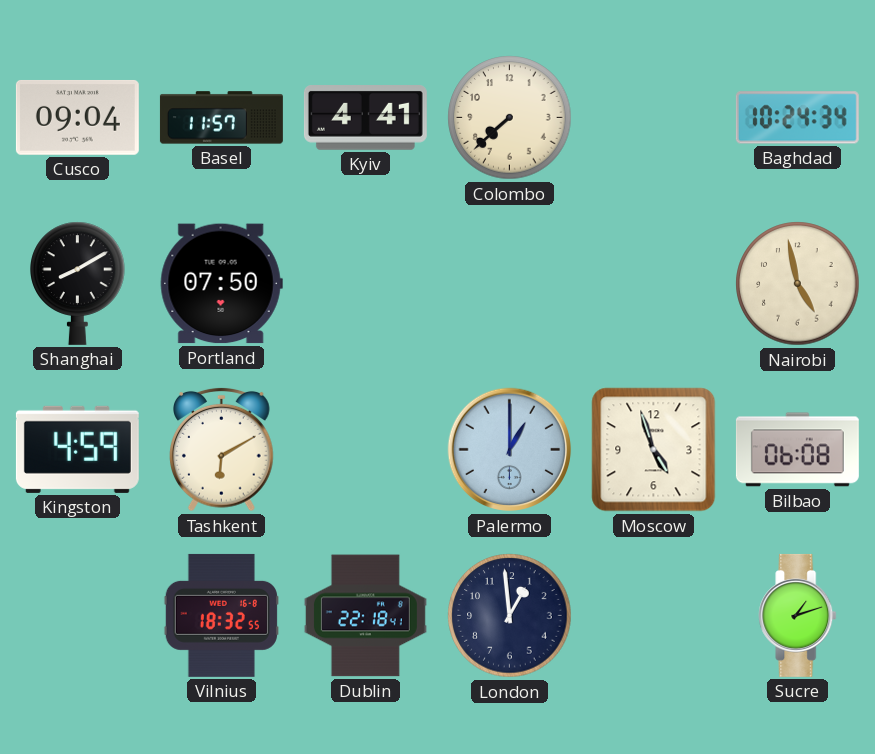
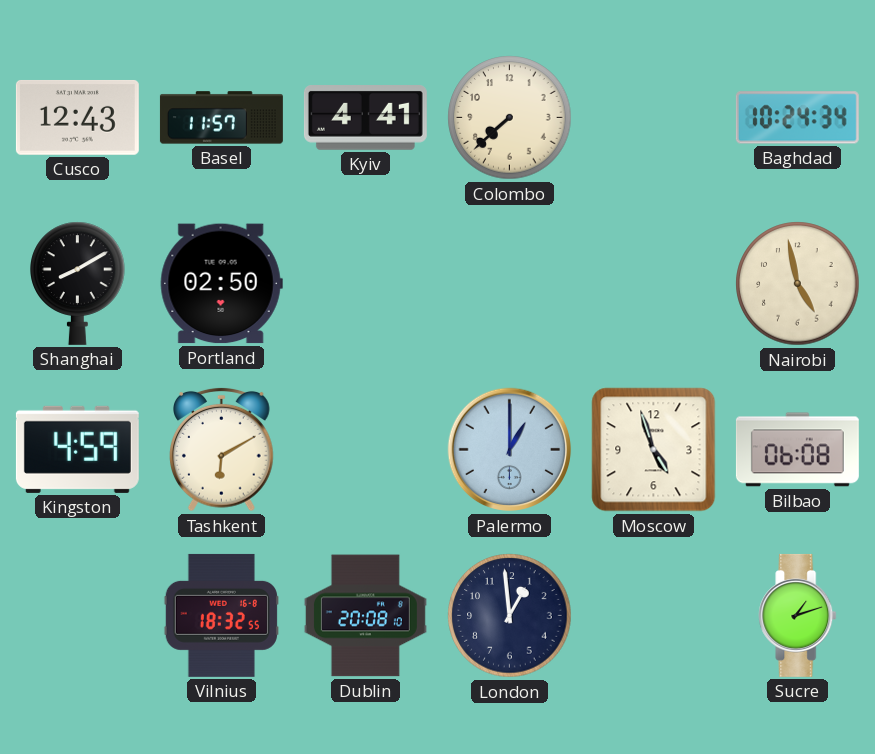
Cusco: 09:04 -> 12:43
Portland: 07:50 -> 02:50
Dublin: 22:18 -> 20:08
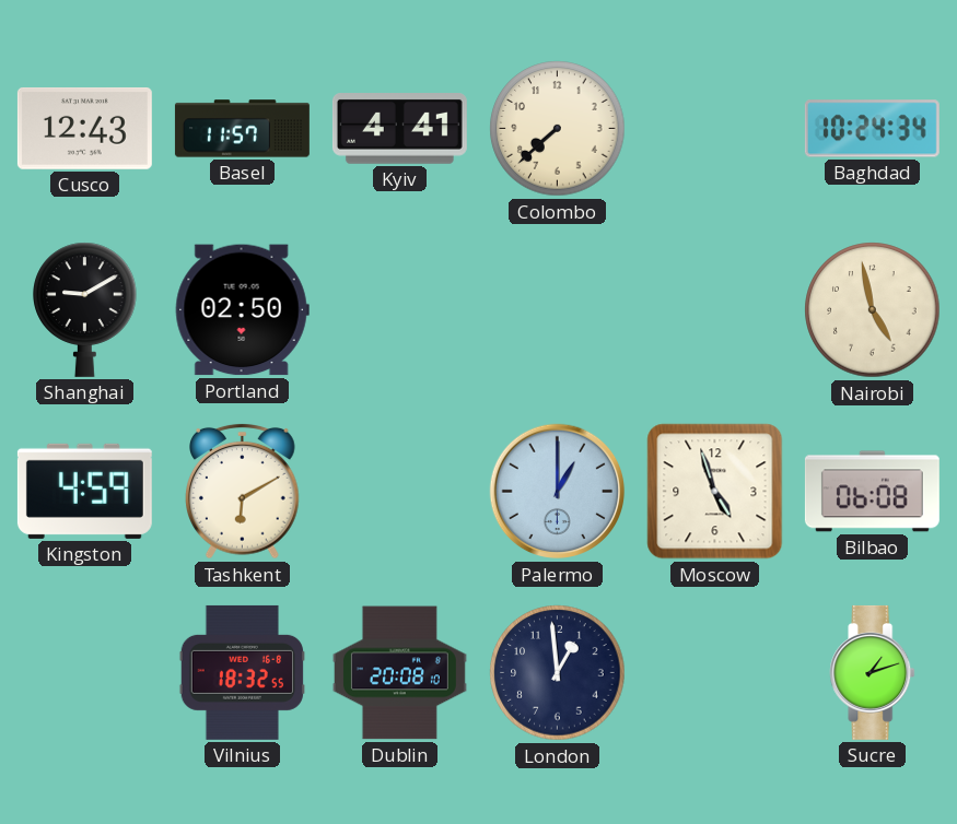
Shanghai: 8:10 -> 9:10
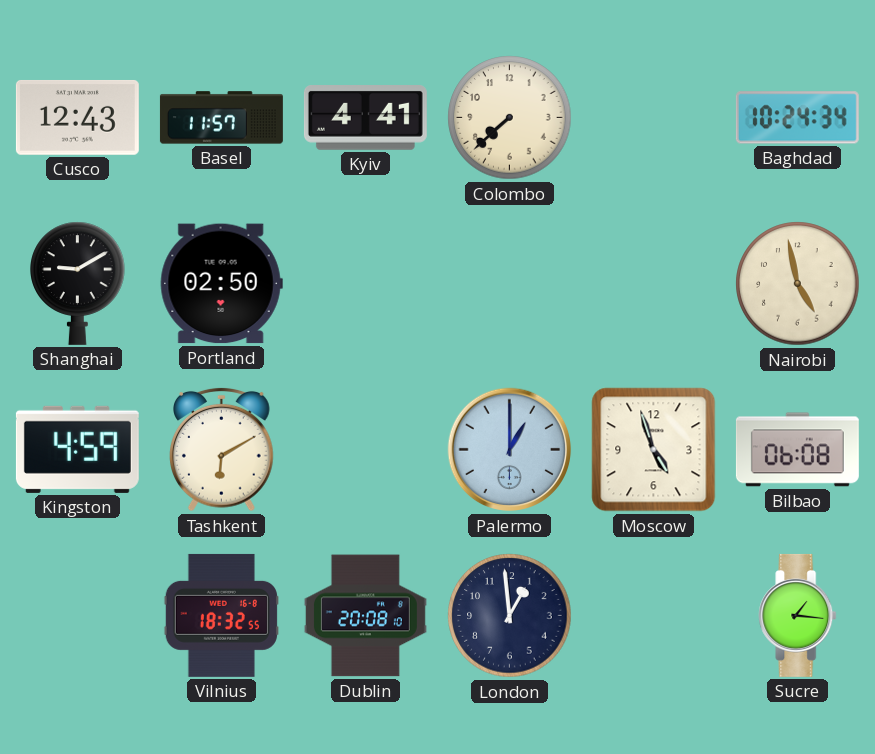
Sucre: 1:12 -> 1:16
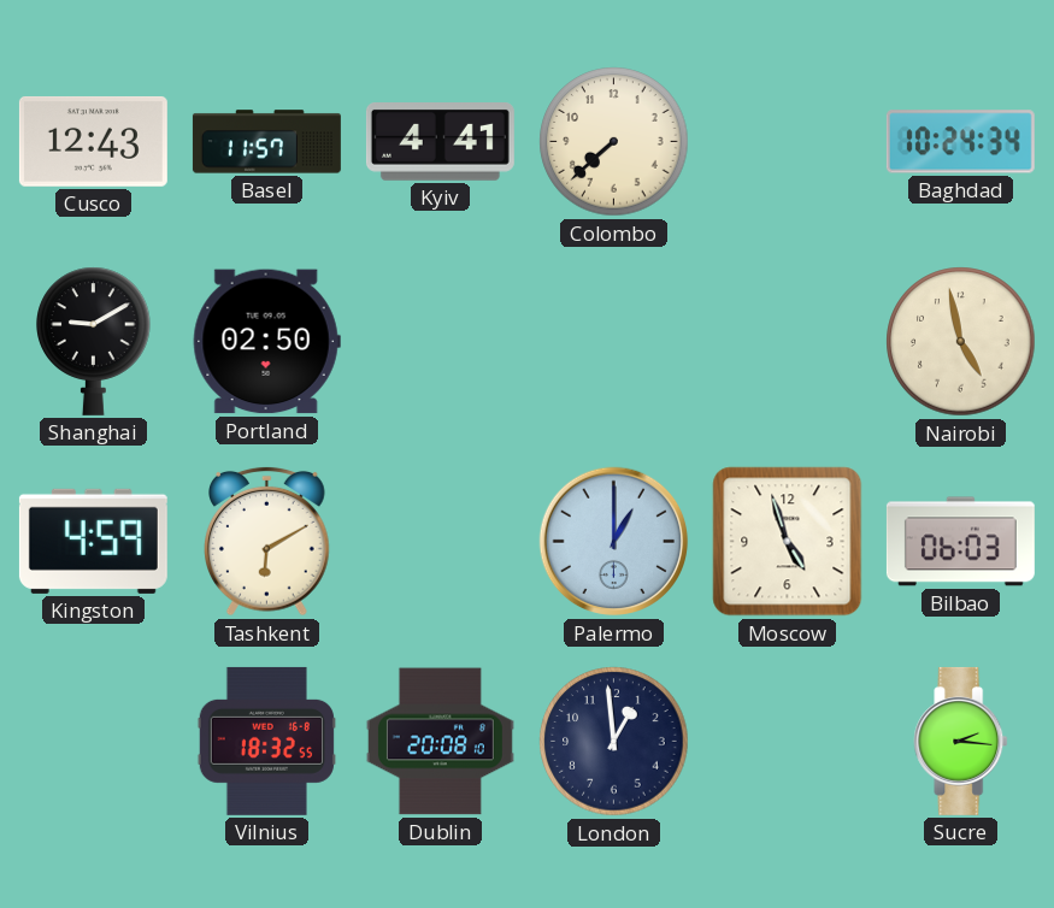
Bilbao: 06:08 -> 06:03
Sucre: 1:16 -> 2:16
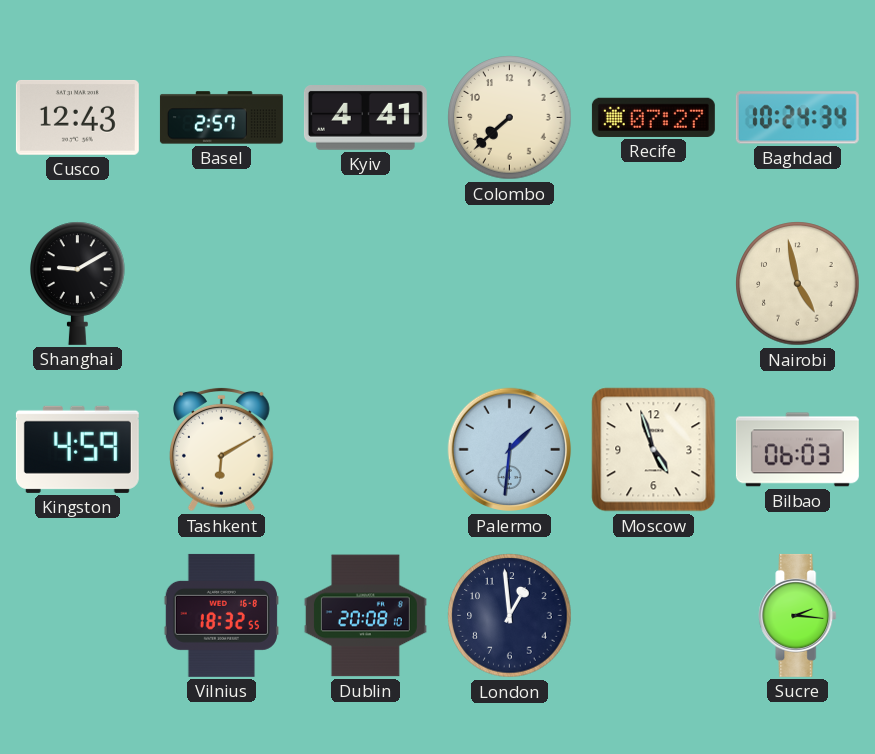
Basel: 11:57 -> 2:57
Recife: none -> 07:27
Portland: 02:50 -> none
Palermo: 1:00 -> 1:31
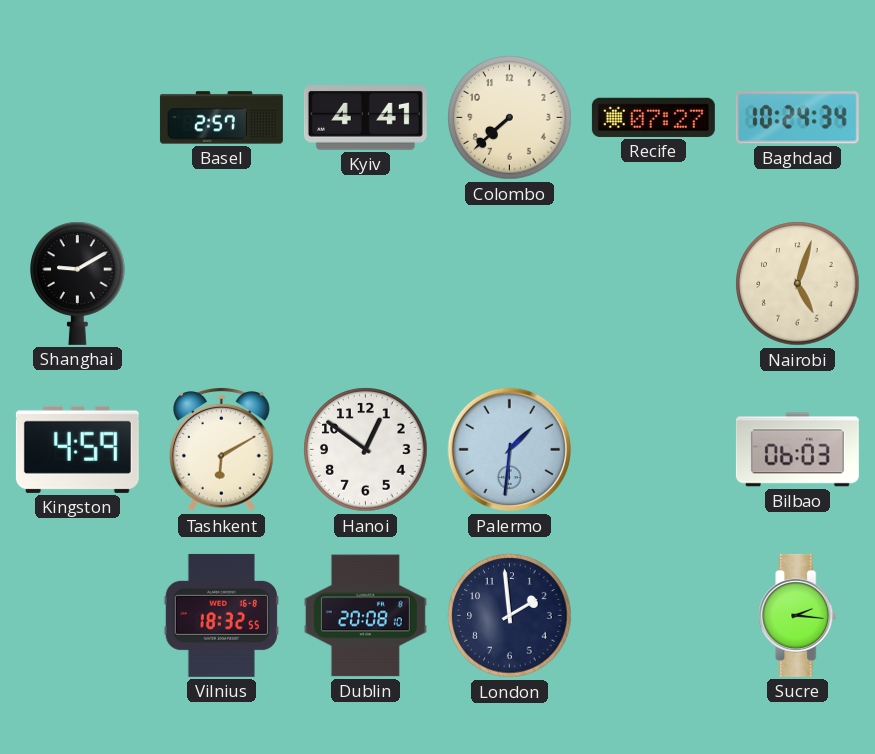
Cusco: 12:43 -> none
Nairobi: 4:58 -> 5:03
Hanoi: none -> 12:51
Moscow: 4:57 -> none
London: 12:59 -> 1:59
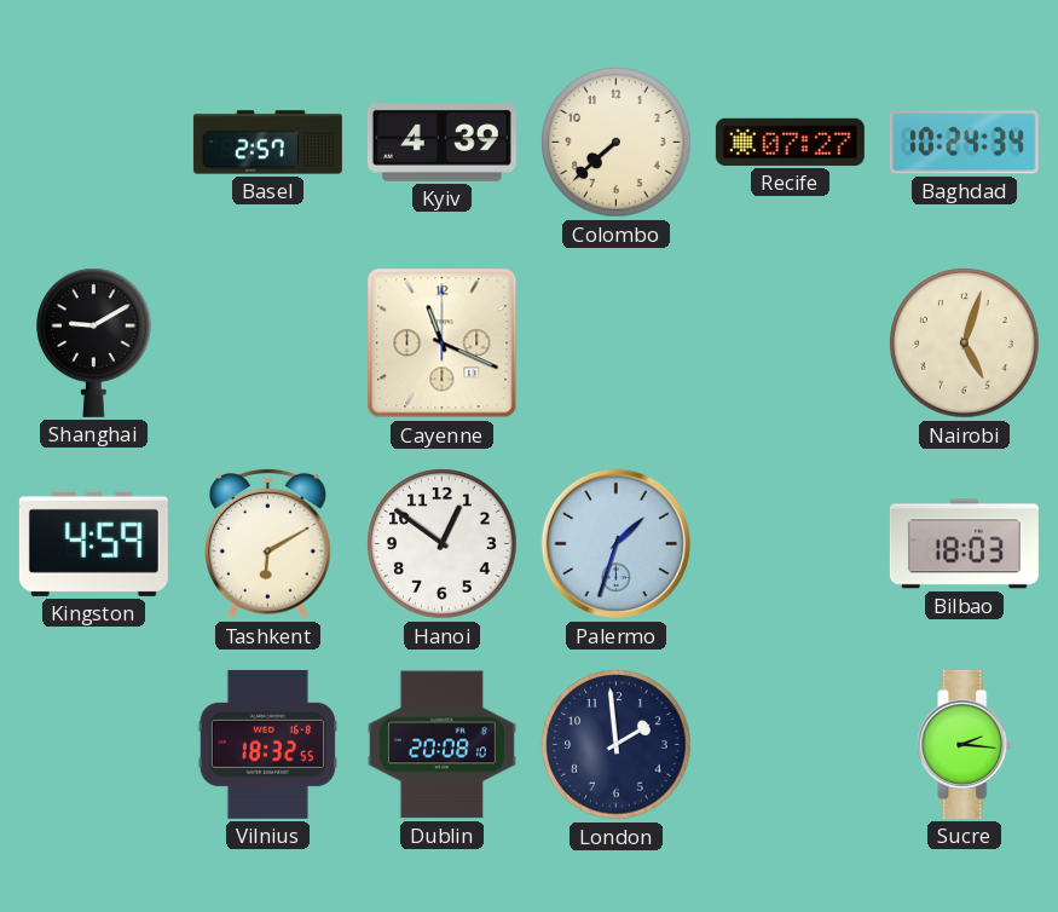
Kyiv: 4:41 -> 4:39
Cayenne: none -> 11:19
Palermo: 1:31 -> 1:33
Bilbao: 06:03 -> 18:03
